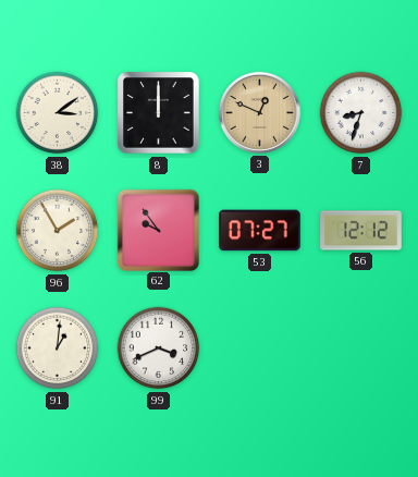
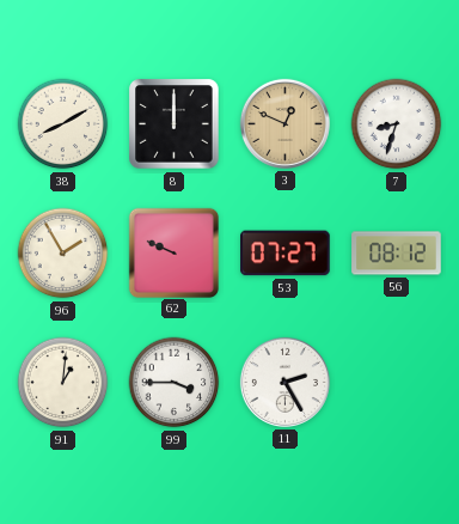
38: 3:09 -> 8:10
62: 9:54 -> 9:49
56: 12:12 -> 08:12
99: 3:41 -> 3:45
11: none -> 2:25
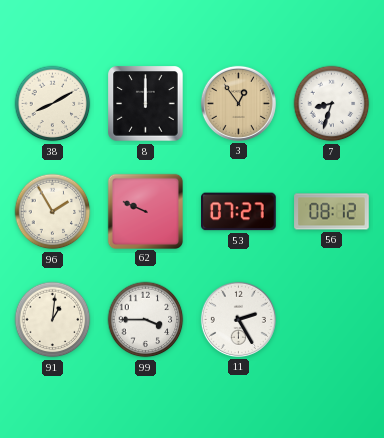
3: 12:49 -> 12:54
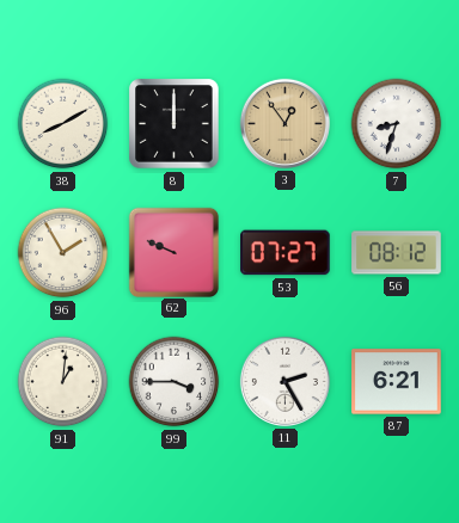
87: none -> 6:21
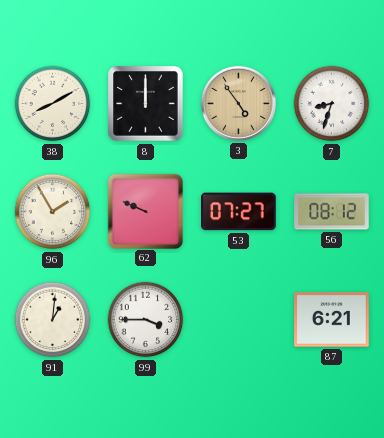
3: 12:54 -> 4:54
11: 2:25 -> none
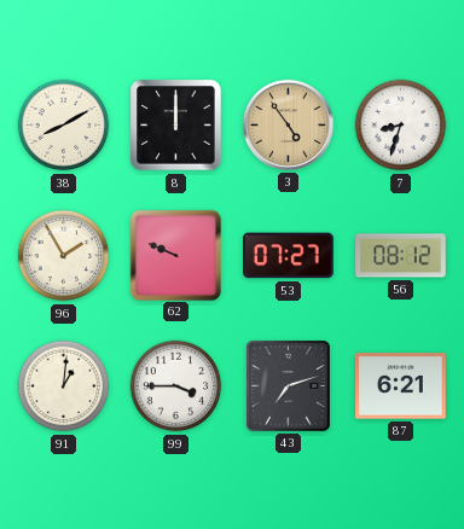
43: none -> 7:12
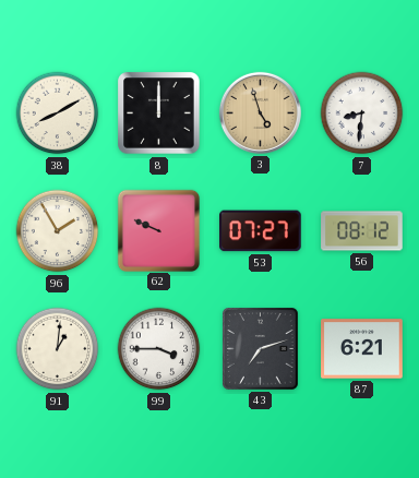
3: 4:54 -> 4:57
7: 8:33 -> 8:31
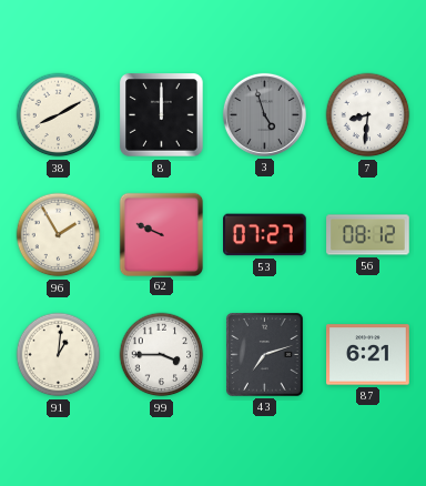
3 dial: champagne -> grey
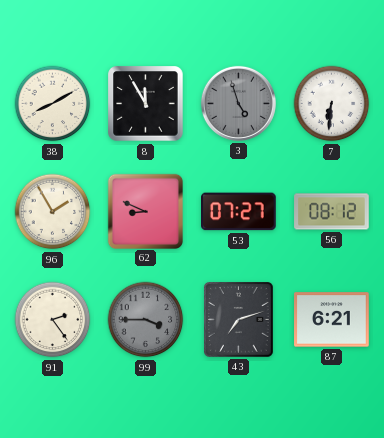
8: 12:00 -> 11:55
7: 8:31 -> 6:31
62: 9:49 -> 8:49
91: 1:01 -> 2:24
99 dial: white -> grey
